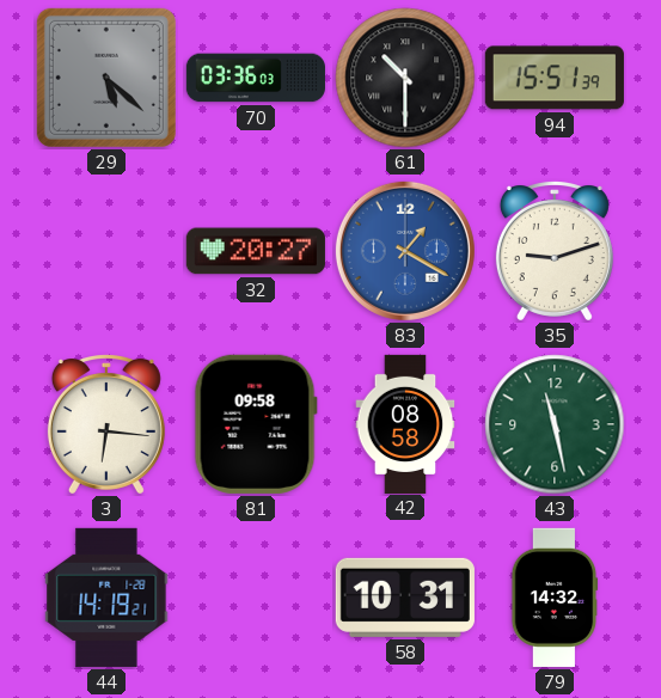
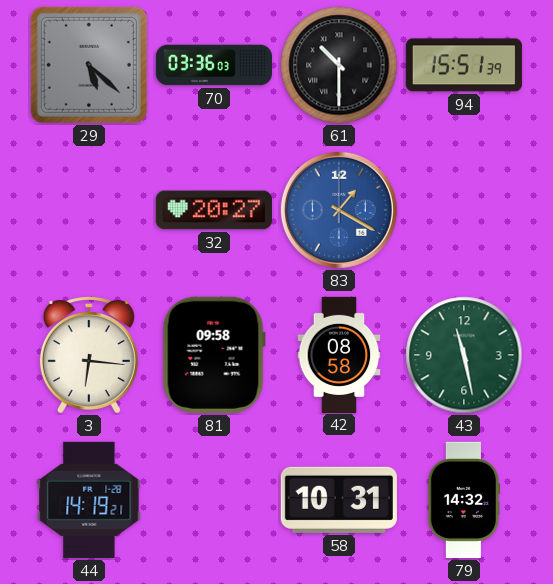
35: 9:12 -> none
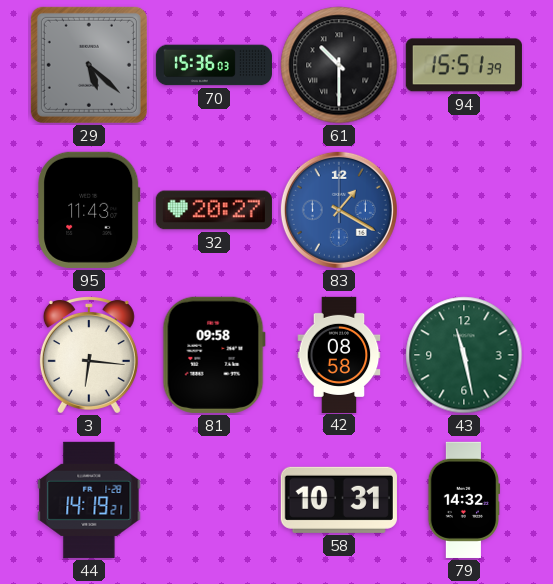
70: 03:36 -> 15:36
95: none -> 11:43
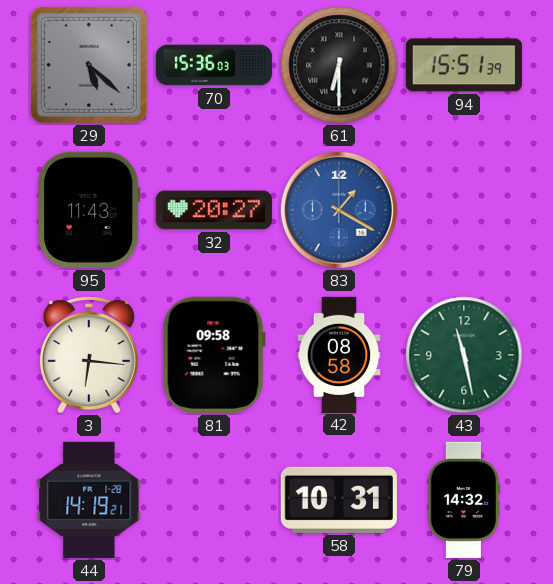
61: 10:30 -> 6:30
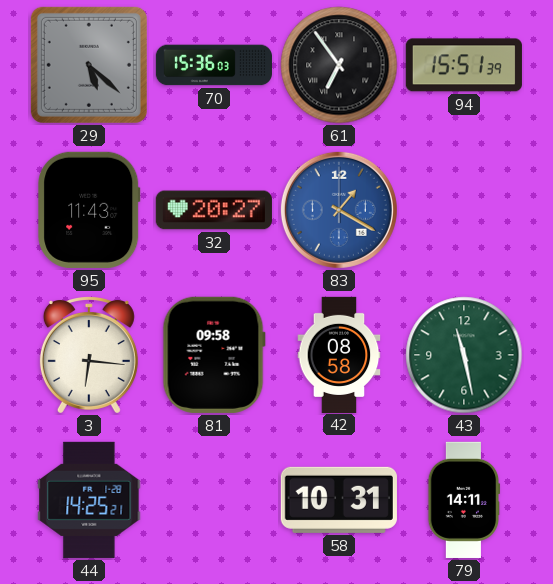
61: 6:30 -> 6:54
44: 14:19 -> 14:25
79: 14:32 -> 14:11
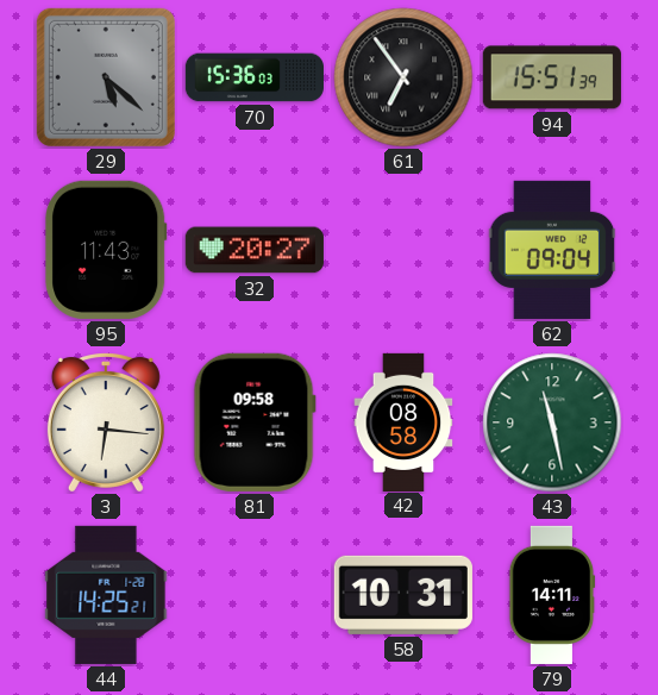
83: 1:20 -> none
62: none -> 09:04
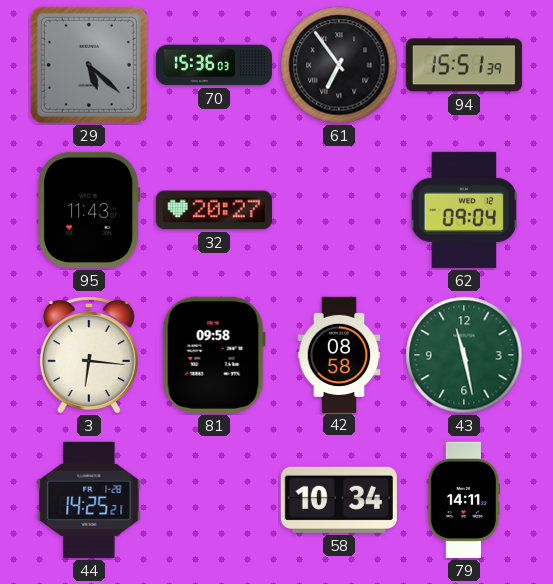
58: 10:31 -> 10:34
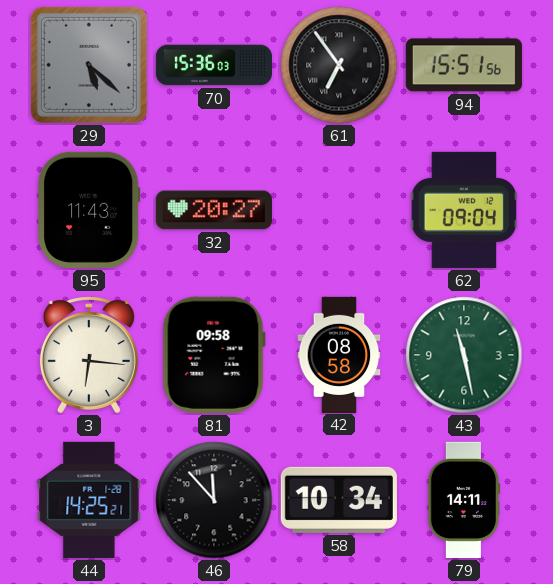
94: 15:51:39 -> 15:51:56
46: none -> 11:53
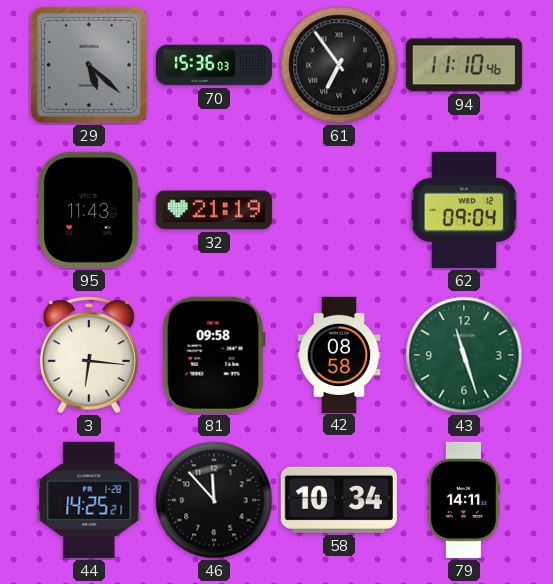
94: 15:51 -> 11:10
32: 20:27 -> 21:19
43: 11:28 -> 11:27
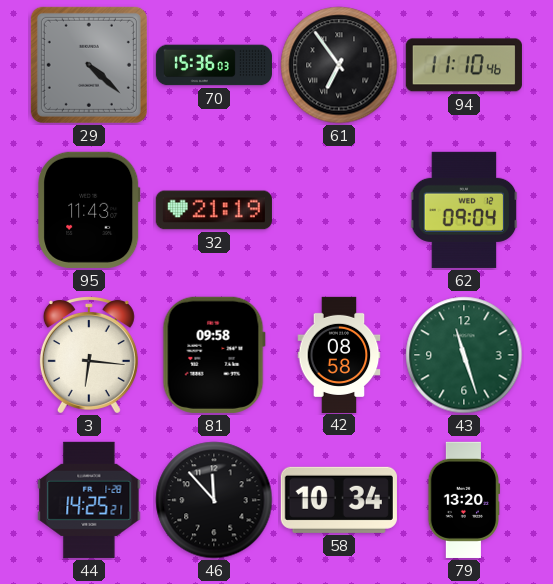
29: 5:22 -> 4:22
79: 14:11 -> 13:20
